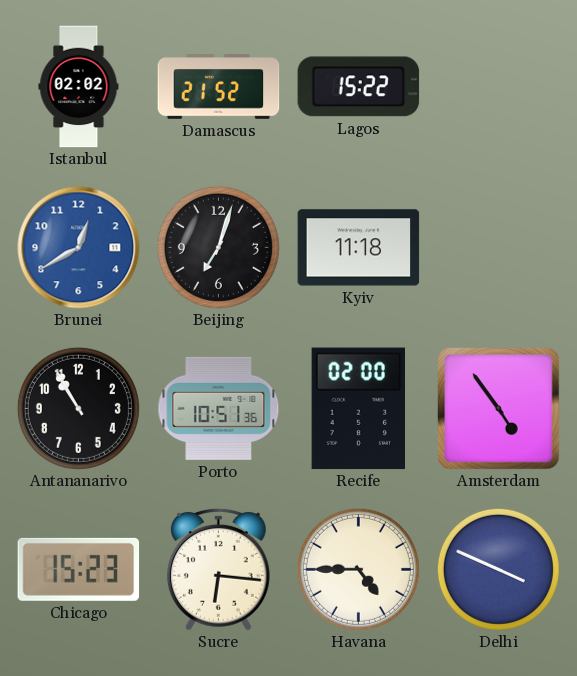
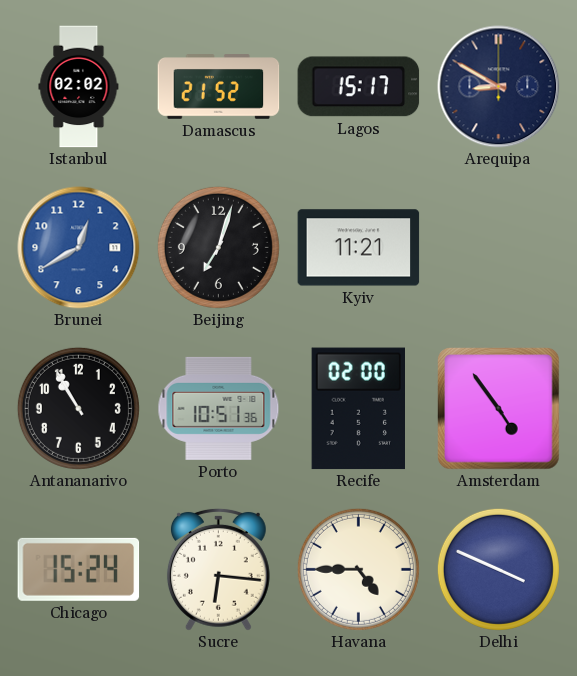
Lagos: 15:22 -> 15:17
Arequipa: none -> 8:50
Kyiv: 11:18 -> 11:21
Chicago: 15:23 -> 15:24
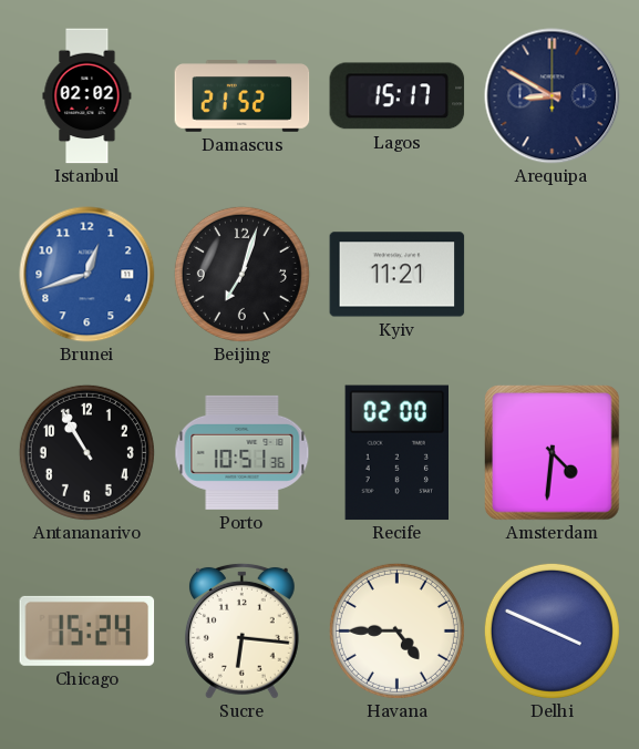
Brunei: 12:40 -> 12:42
Amsterdam: 4:54 -> 4:31
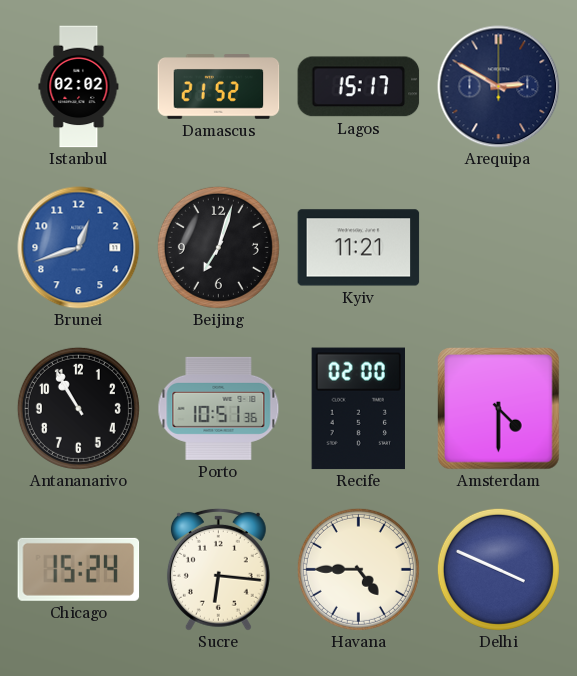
Arequipa: 8:50 -> 2:50
Amsterdam: 4:31 -> 4:30
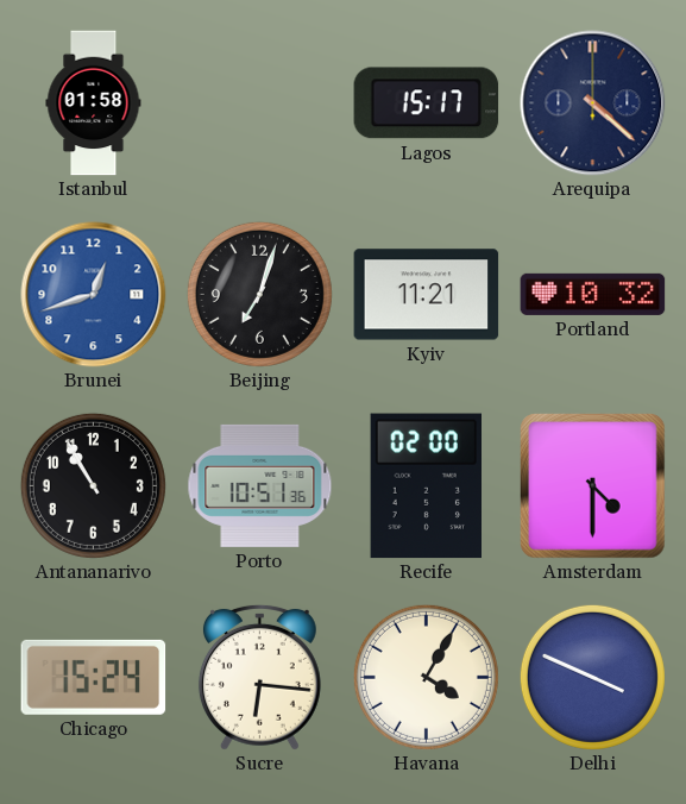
Istanbul: 02:02 -> 01:58
Damascus: 21:52 -> none
Arequipa: 2:50 -> 4:22
Portland: none -> 10:32
Havana: 4:45 -> 4:05
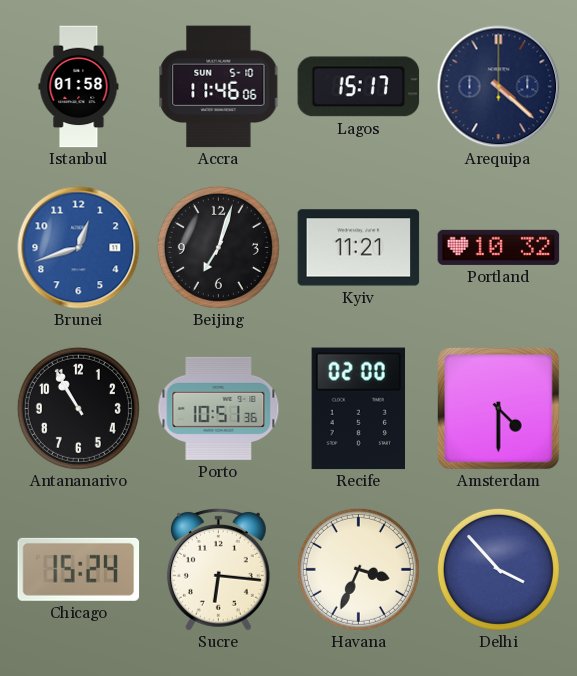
Accra: none -> 11:46
Havana: 4:05 -> 3:34
Delhi: 3:49 -> 3:53
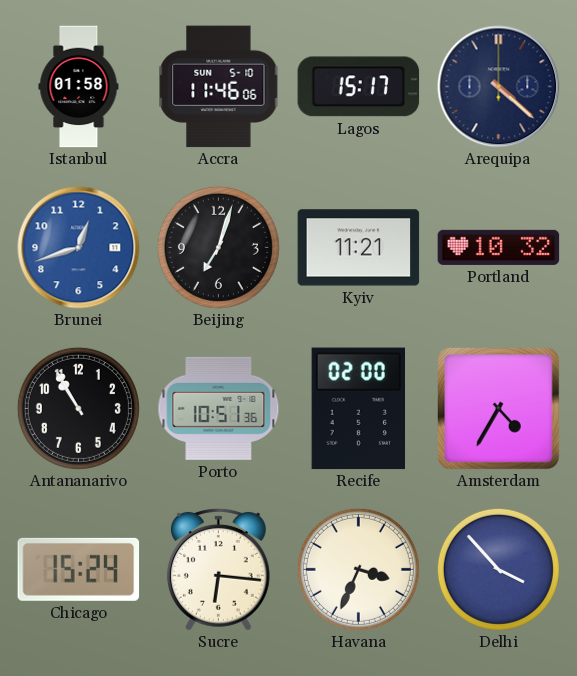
Amsterdam: 4:30 -> 4:35
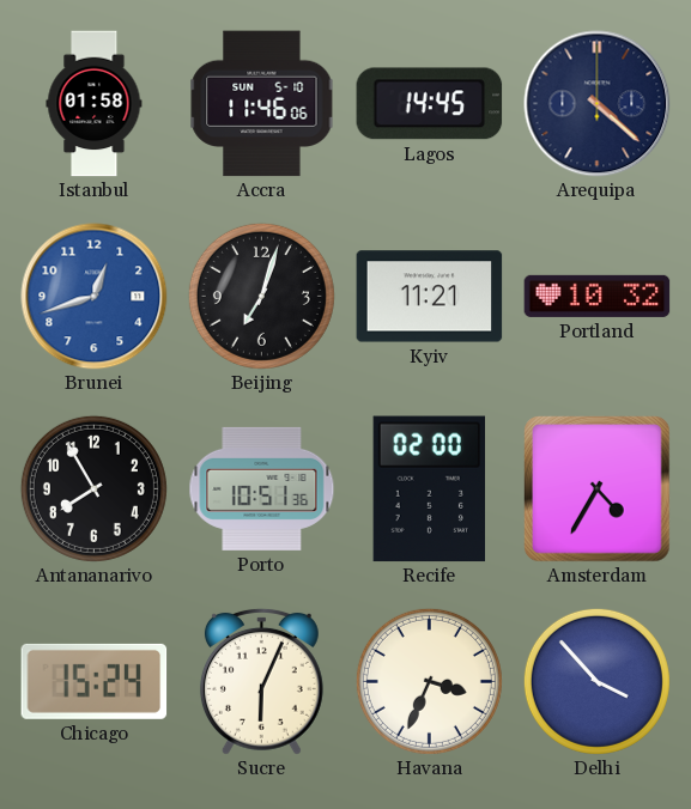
Lagos: 15:17 -> 14:45
Antananarivo: 10:55 -> 7:55
Sucre: 6:16 -> 6:04
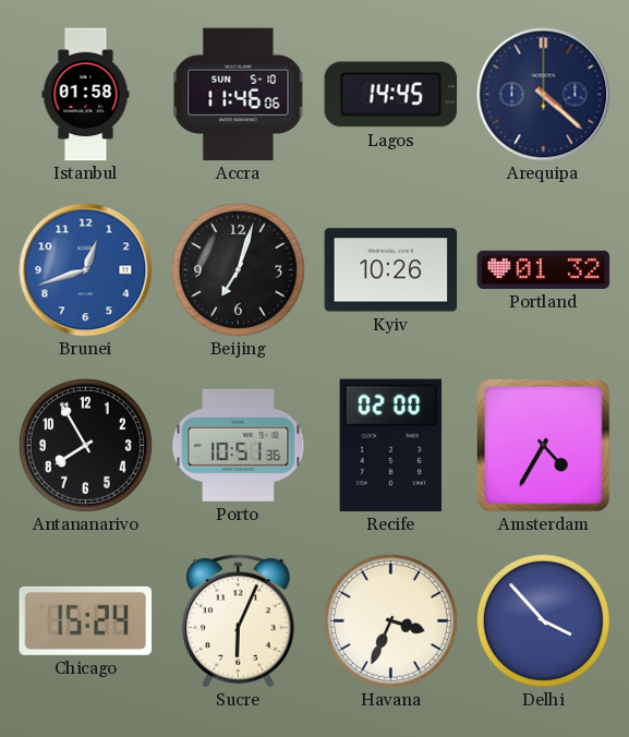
Kyiv: 11:21 -> 10:26
Portland: 10:32 -> 01:32
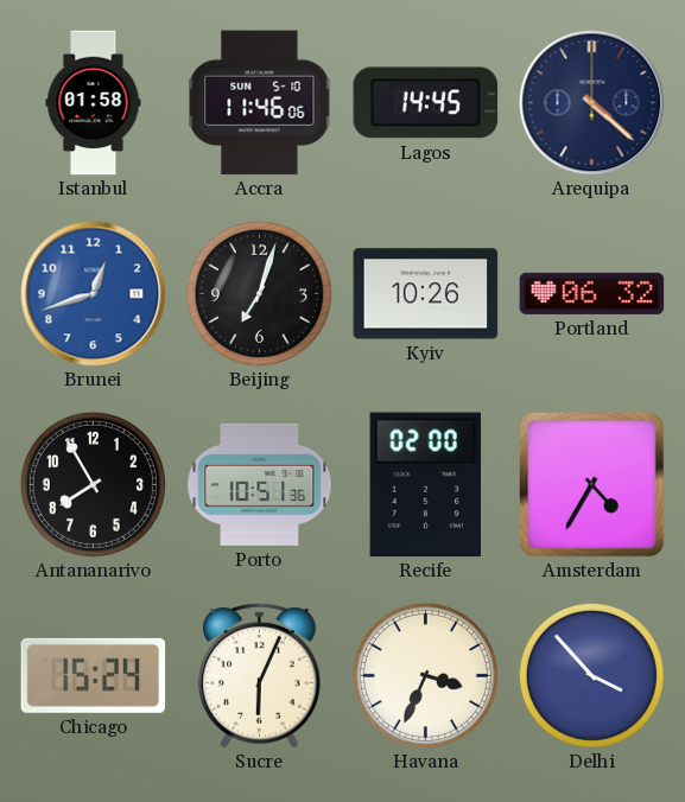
Portland: 01:32 -> 06:32
